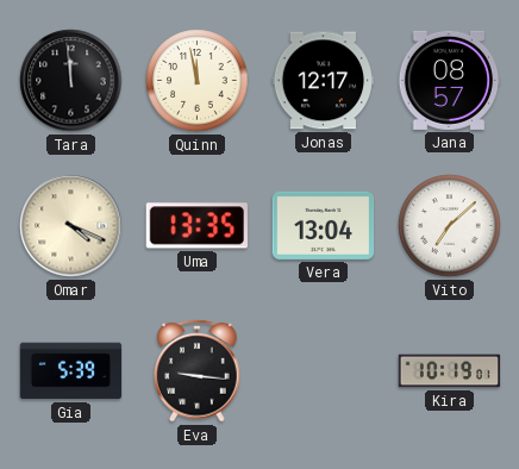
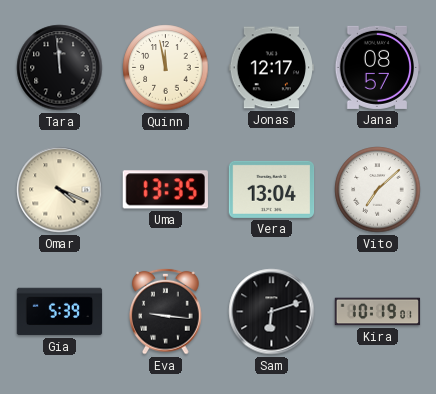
Sam: none -> 6:12
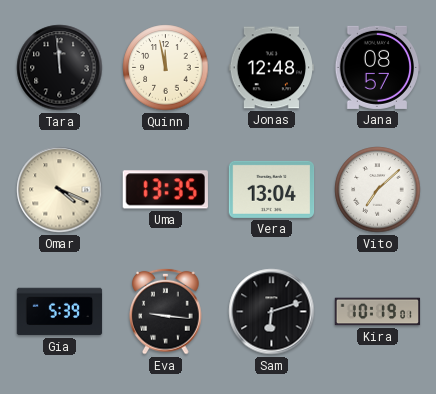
Jonas: 12:17 -> 12:48
